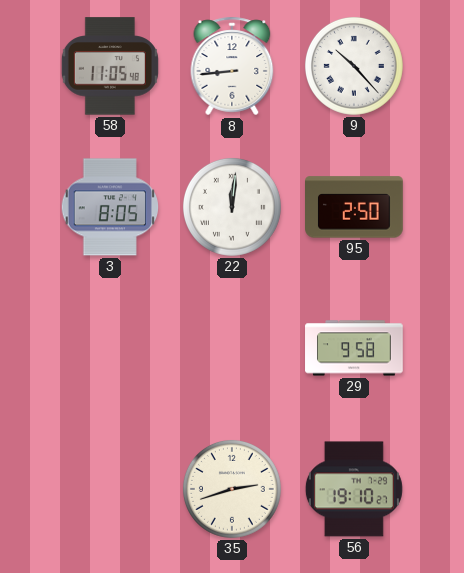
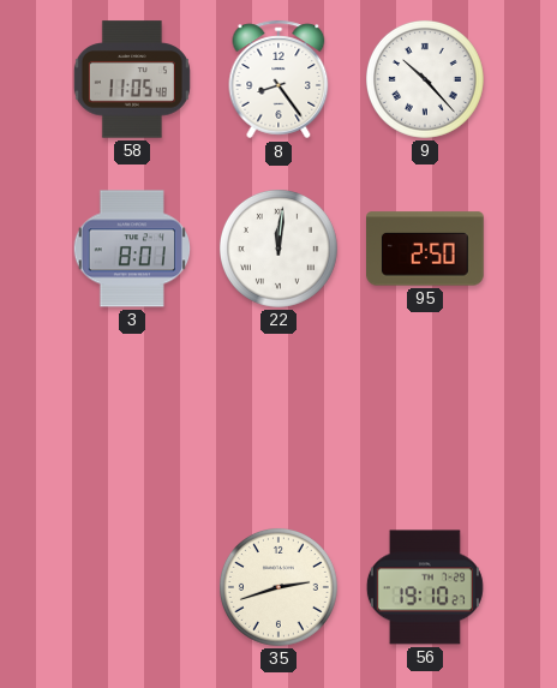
8: 8:44 -> 8:24
3: 8:05 -> 8:01
29: 9:58 -> none
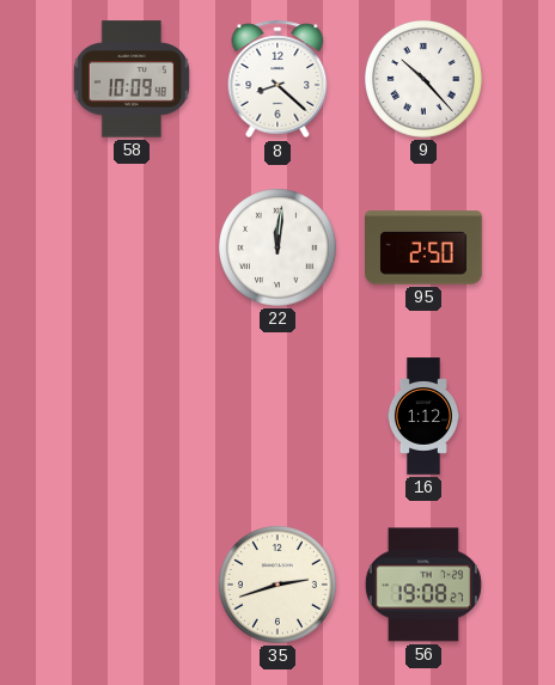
58: 11:05 -> 10:09
8: 8:24 -> 8:22
3: 8:01 -> none
16: none -> 1:12
56: 19:10 -> 19:08
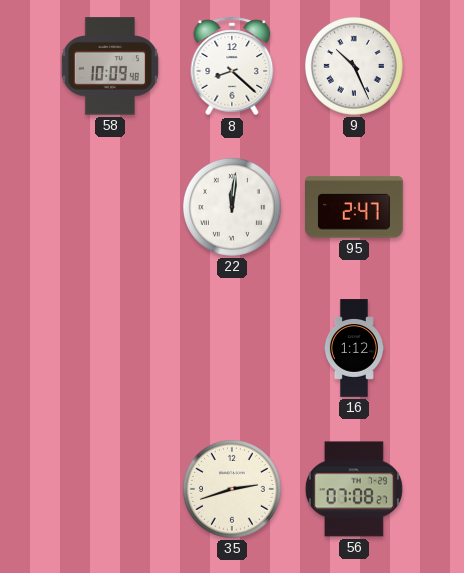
9: 10:23 -> 10:26
95: 2:50 -> 2:47
56: 19:08 -> 07:08
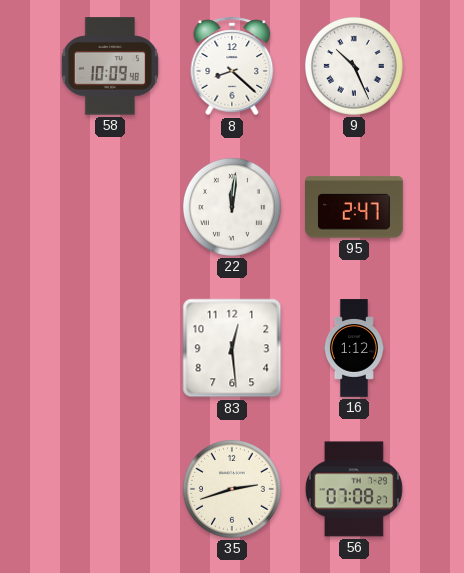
83: none -> 12:29
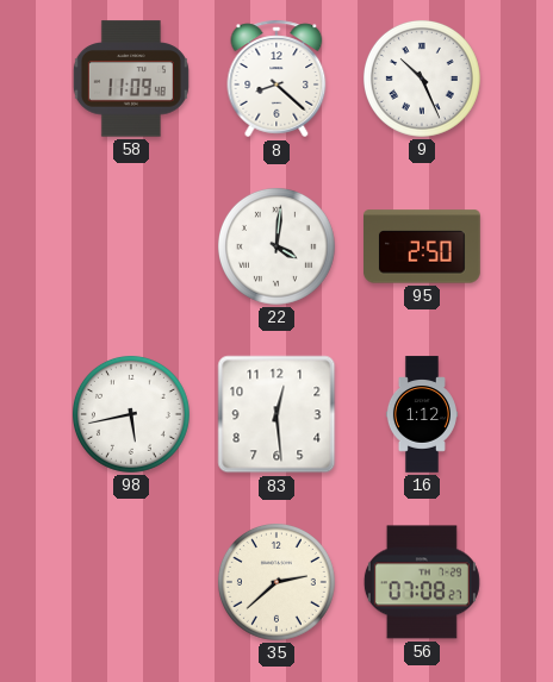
58: 10:09 -> 11:09
22: 12:01 -> 4:01
95: 2:47 -> 2:50
98: none -> 5:43
35: 2:42 -> 2:38
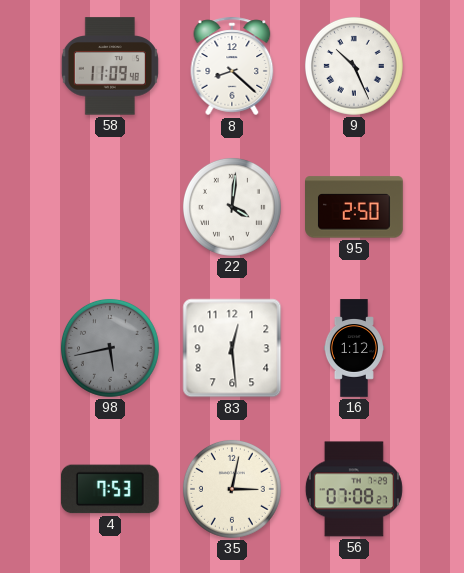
98 dial: white -> grey
4: none -> 7:53
35: 2:38 -> 3:02
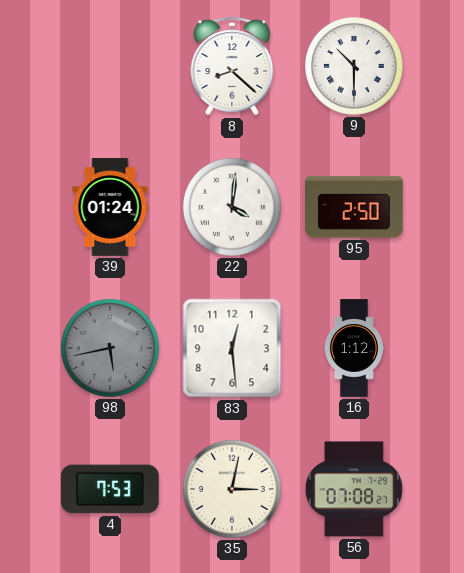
58: 11:09 -> none
9: 10:26 -> 10:30
39: none -> 01:24
